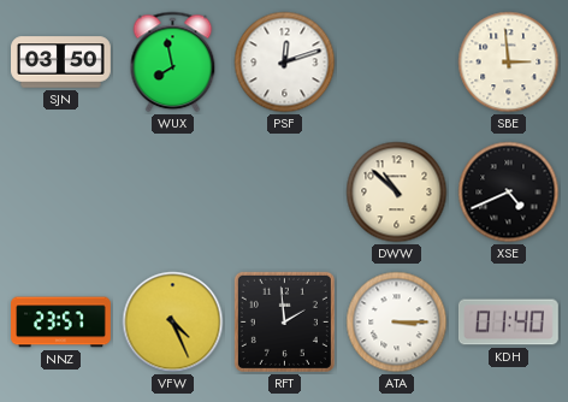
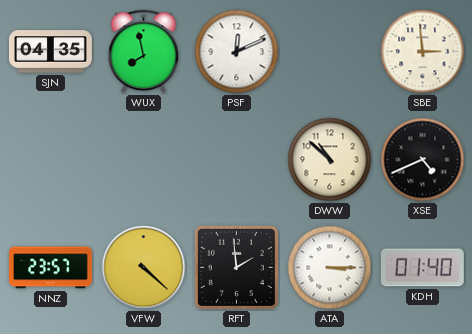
SJN: 03:50 -> 04:35
PSF: 12:12 -> 12:11
VFW: 4:26 -> 4:22
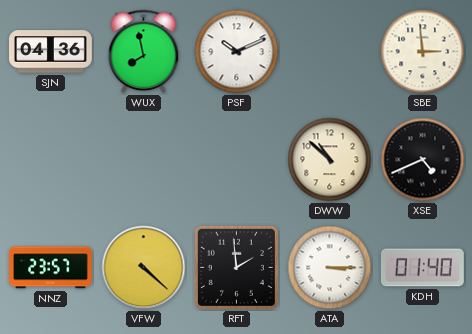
SJN: 04:35 -> 04:36
PSF: 12:11 -> 10:11
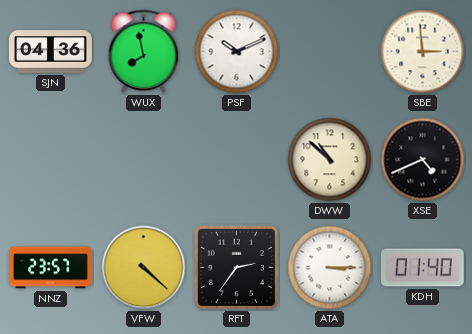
RFT: 1:59 -> 2:36
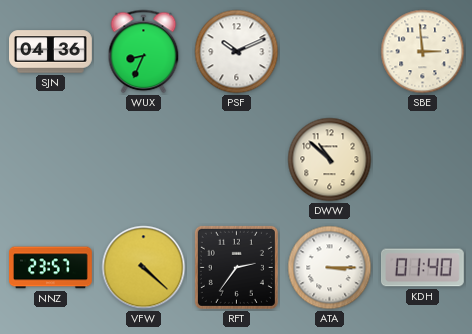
WUX: 7:58 -> 8:34
XSE: 4:41 -> none
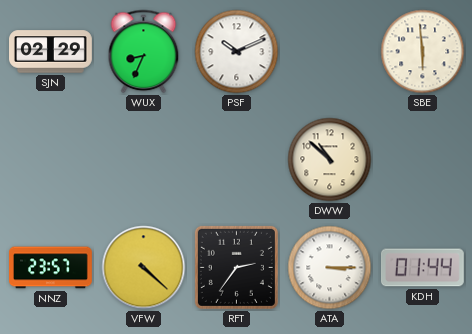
SJN: 04:36 -> 02:29
SBE: 2:59 -> 5:59
KDH: 01:40 -> 01:44
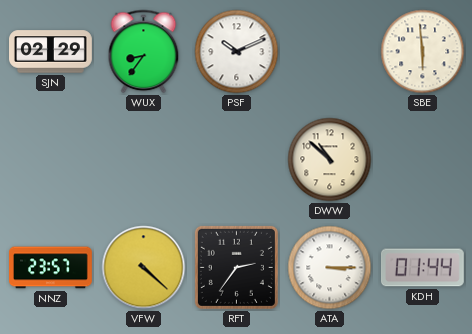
WUX: 8:34 -> 8:36
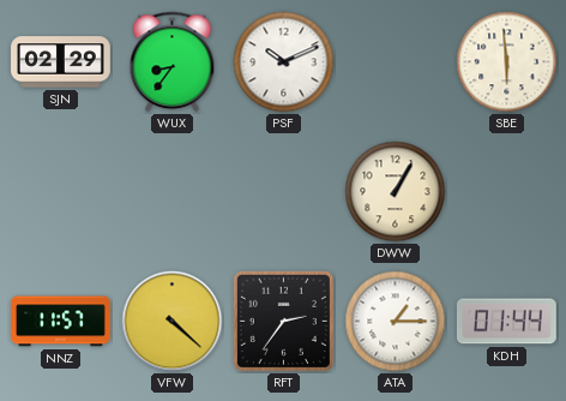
DWW: 10:52 -> 1:05
NNZ: 23:57 -> 11:57
ATA: 3:15 -> 1:15
